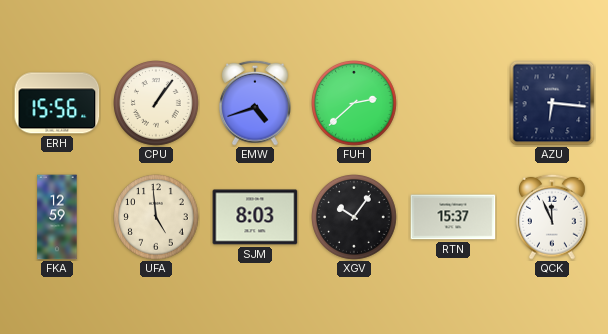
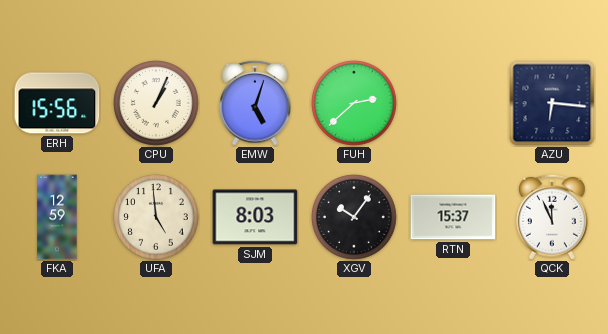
CPU: 1:06 -> 1:04
EMW: 4:42 -> 5:03
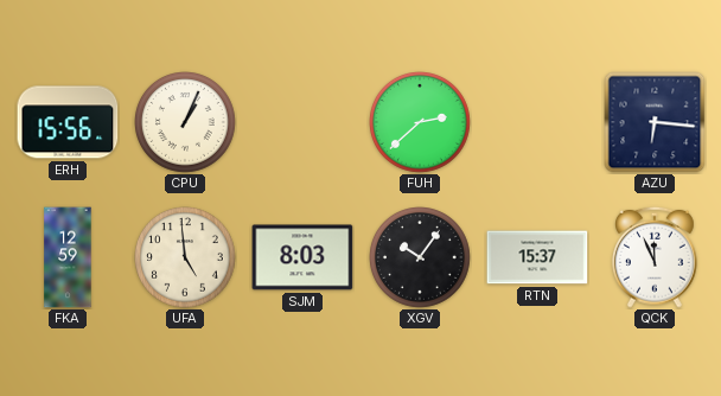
EMW: 5:03 -> none
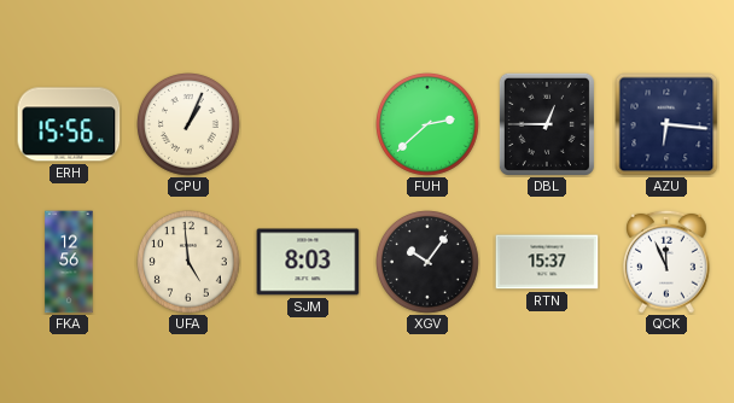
DBL: none -> 12:45
FKA: 12:59 -> 12:56
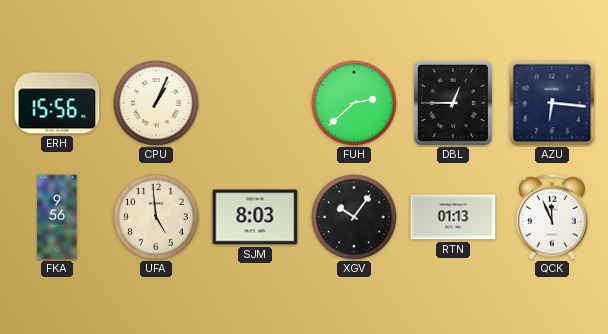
FKA: 12:56 -> 9:56
RTN: 15:37 -> 01:13
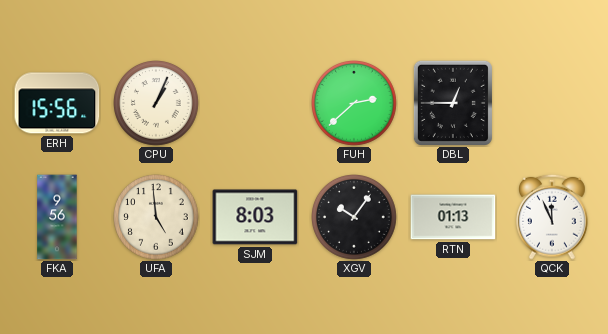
AZU: 6:16 -> none
